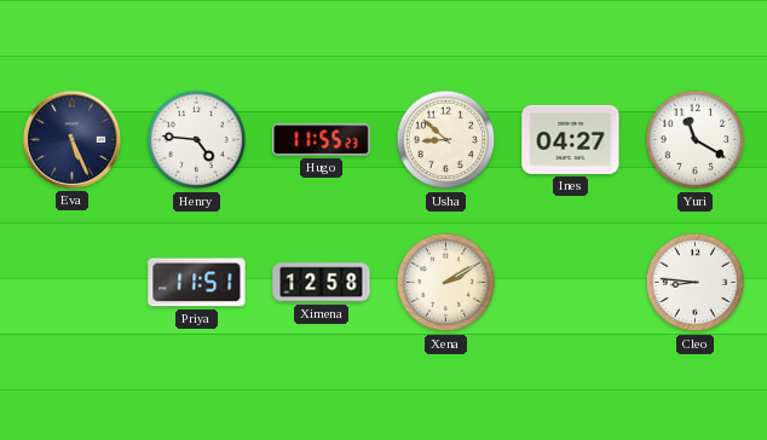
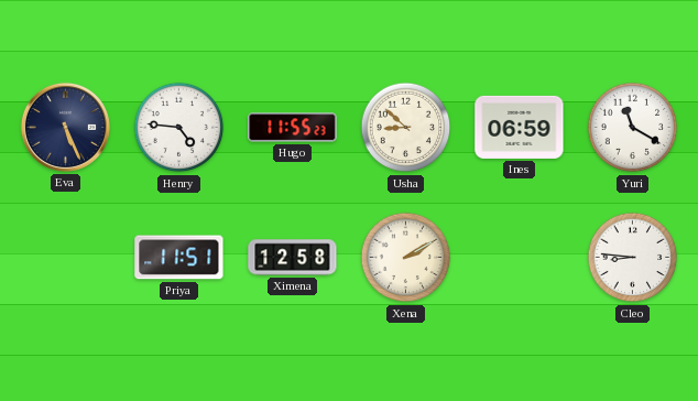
Ines: 04:27 -> 06:59
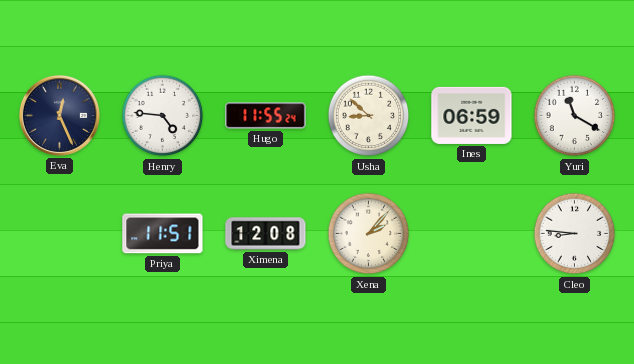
Eva: 5:26 -> 12:26
Hugo: 11:55:23 -> 11:55:24
Ximena: 12:58 -> 12:08
Xena: 2:10 -> 2:07
